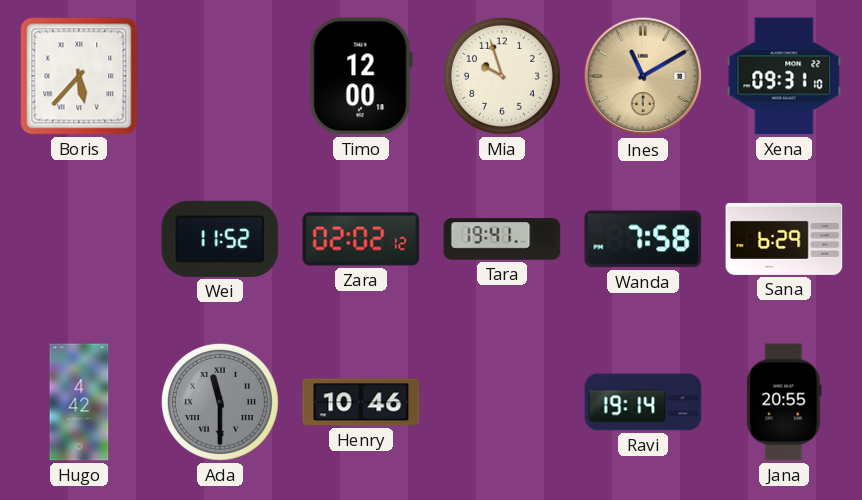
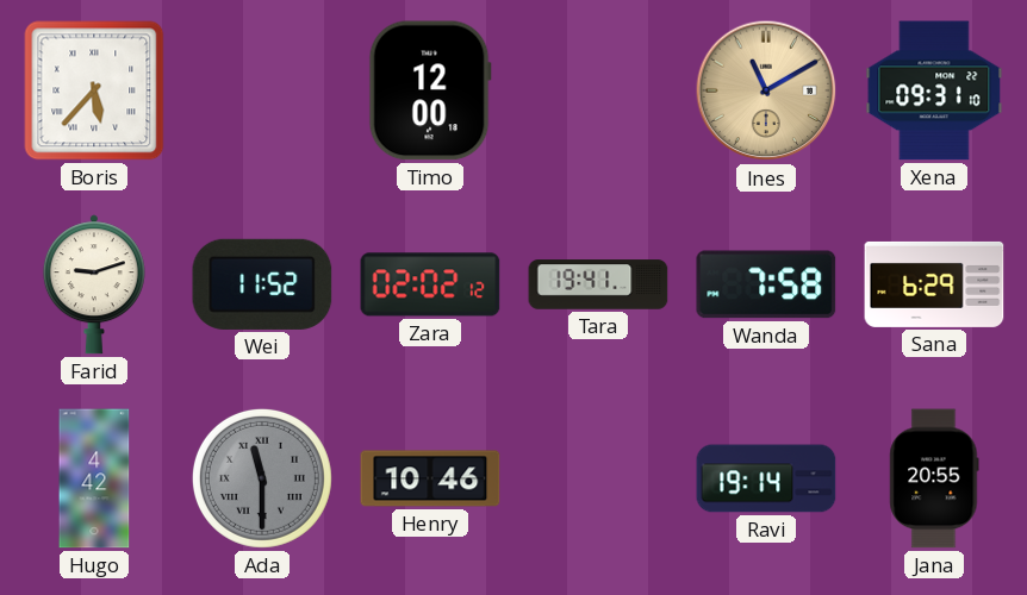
Mia: 9:57 -> none
Farid: none -> 9:12
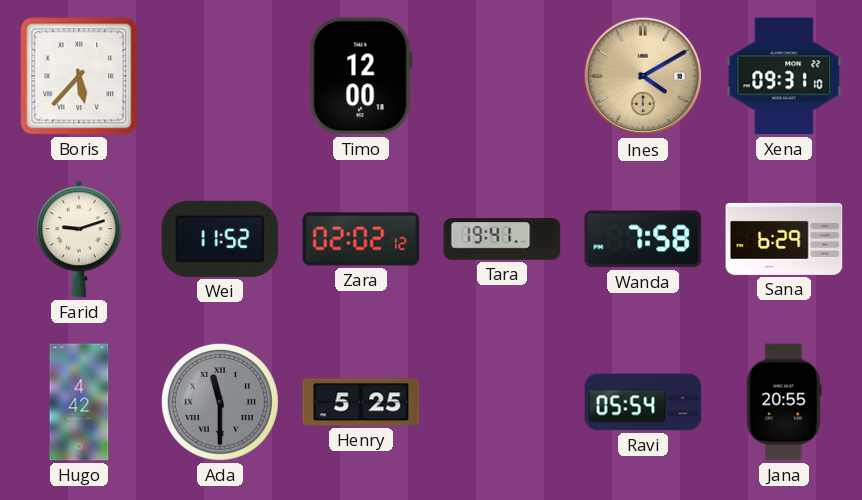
Ines: 11:10 -> 4:10
Henry: 10:46 -> 5:25
Ravi: 19:14 -> 05:54
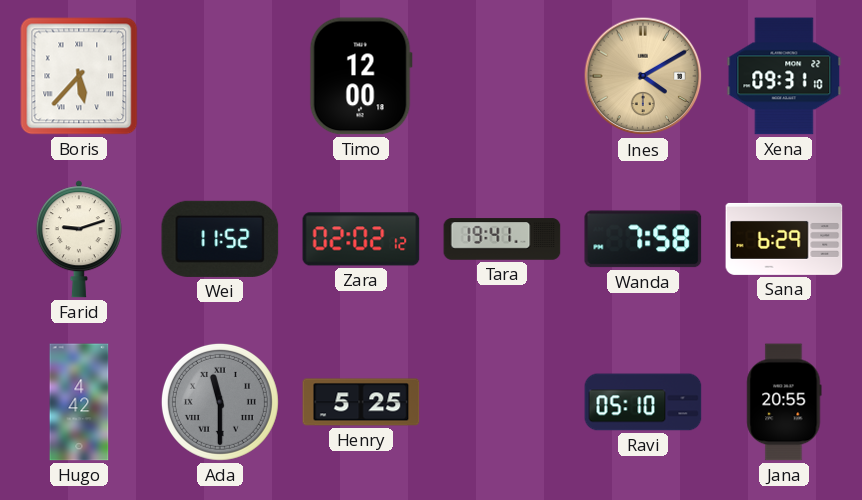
Ravi: 05:54 -> 05:10
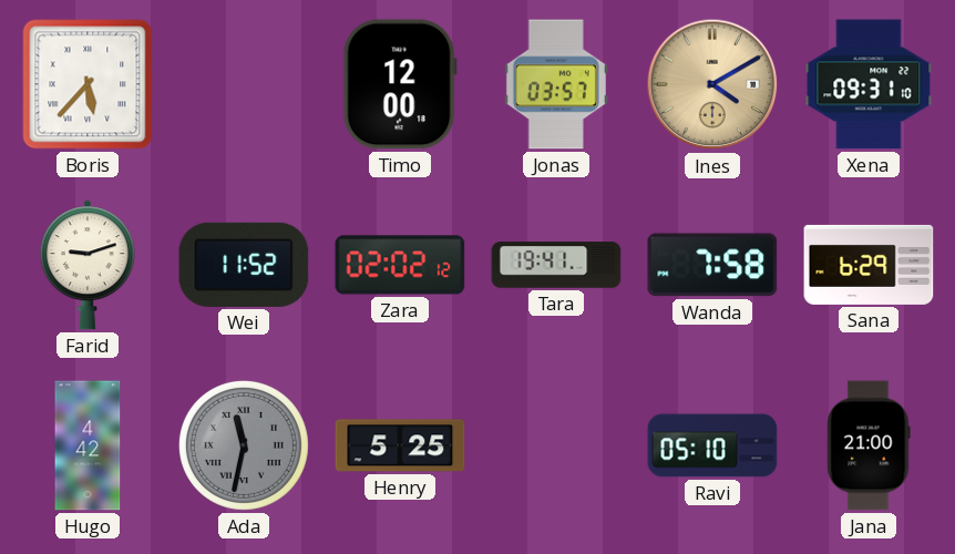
Jonas: none -> 03:57
Ada: 11:30 -> 11:32
Jana: 20:55 -> 21:00
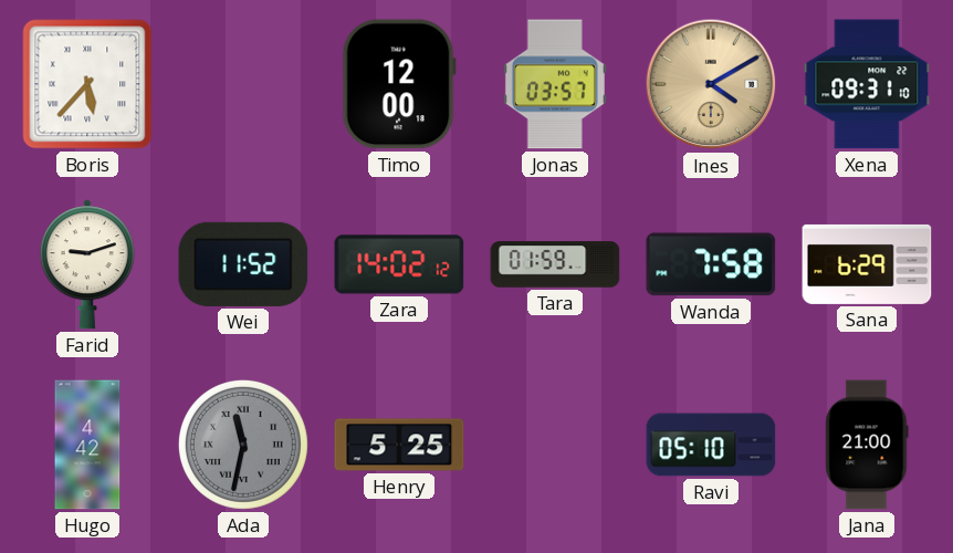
Zara: 02:02 -> 14:02
Tara: 19:41 -> 01:59
